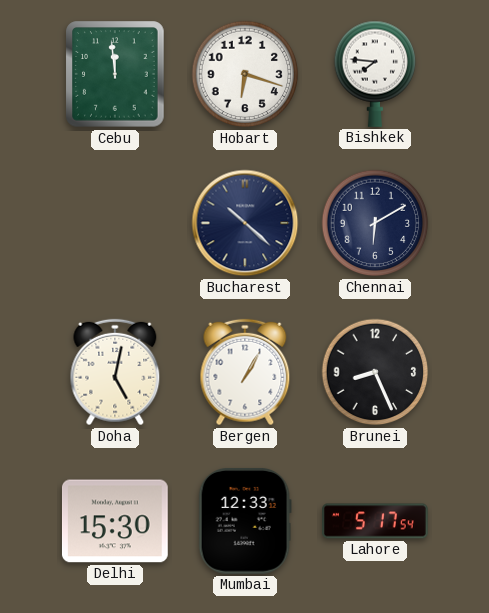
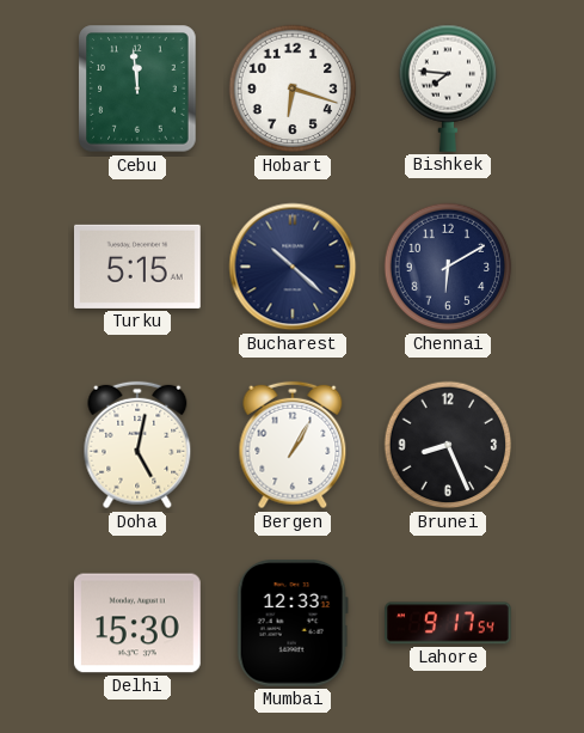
Turku: none -> 5:15
Lahore: 5:17 -> 9:17
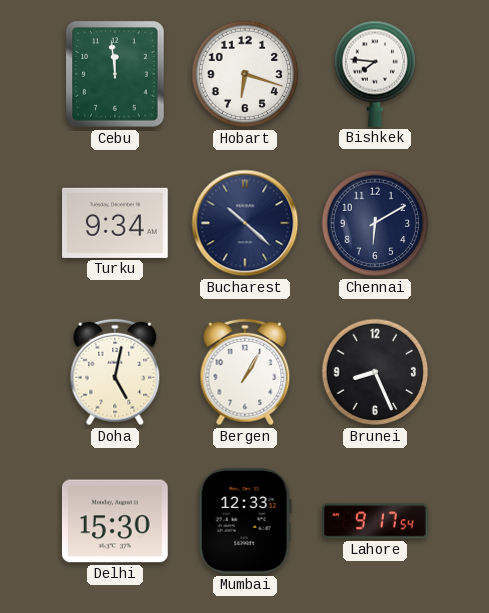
Turku: 5:15 -> 9:34
